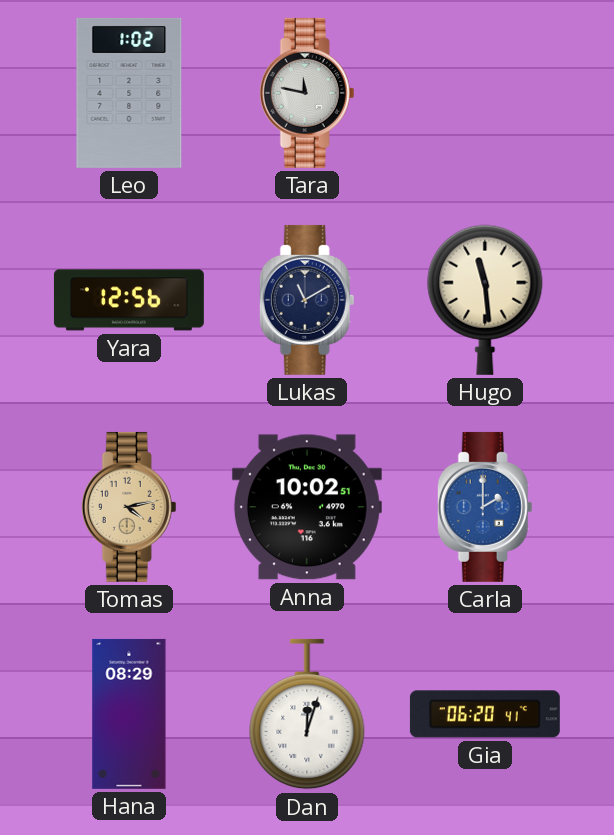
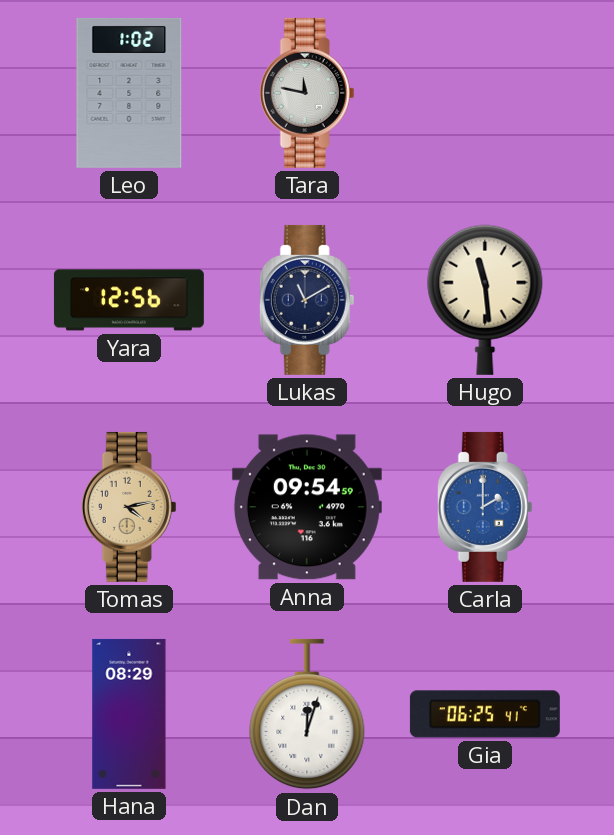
Anna: 10:02 -> 09:54
Gia: 06:20 -> 06:25
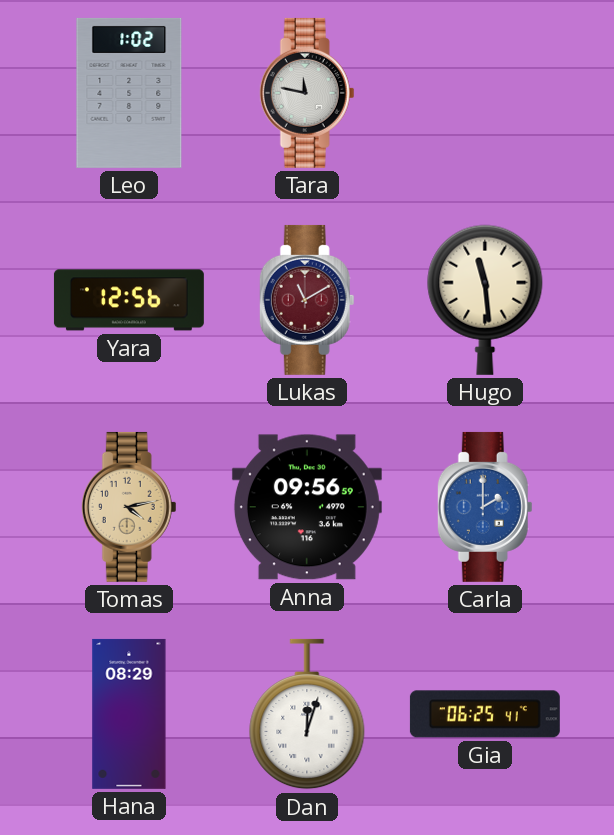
Lukas dial: navy -> burgundy
Anna: 09:54 -> 09:56
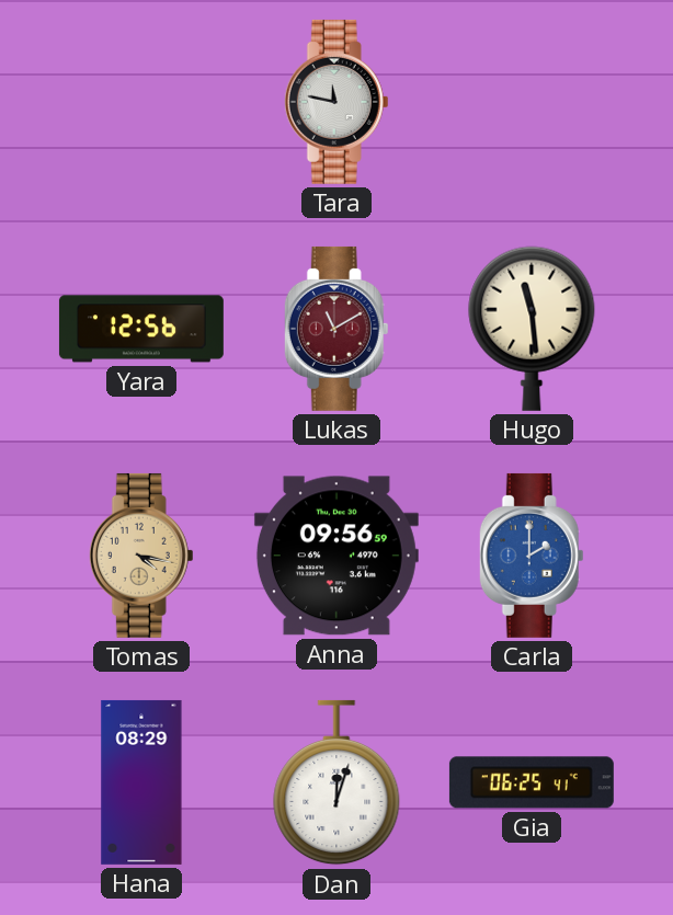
Leo: 1:02 -> none
Tomas: 4:13 -> 4:17
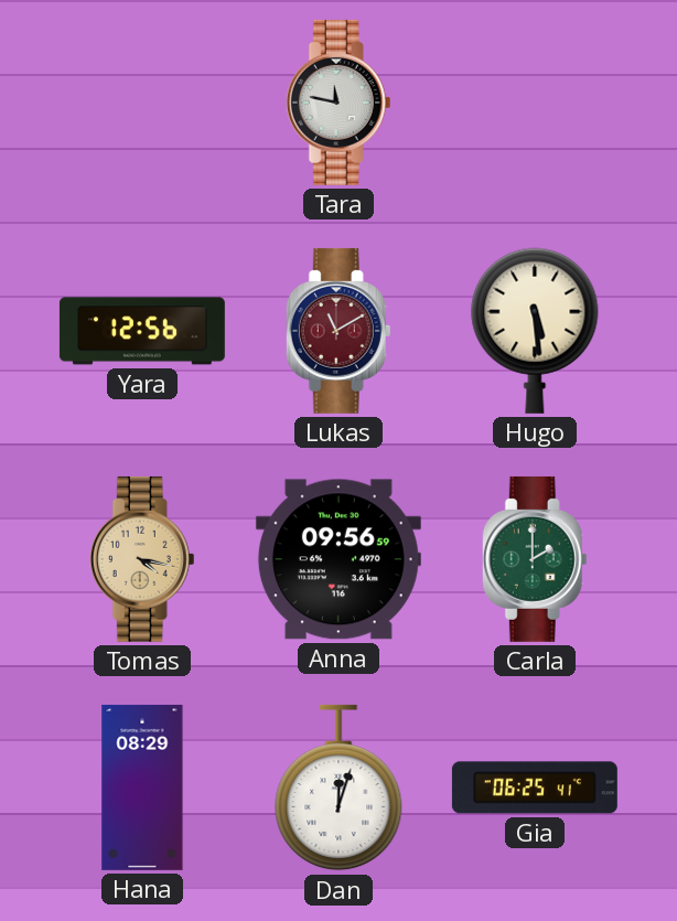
Hugo: 11:29 -> 5:29
Carla dial: blue -> green
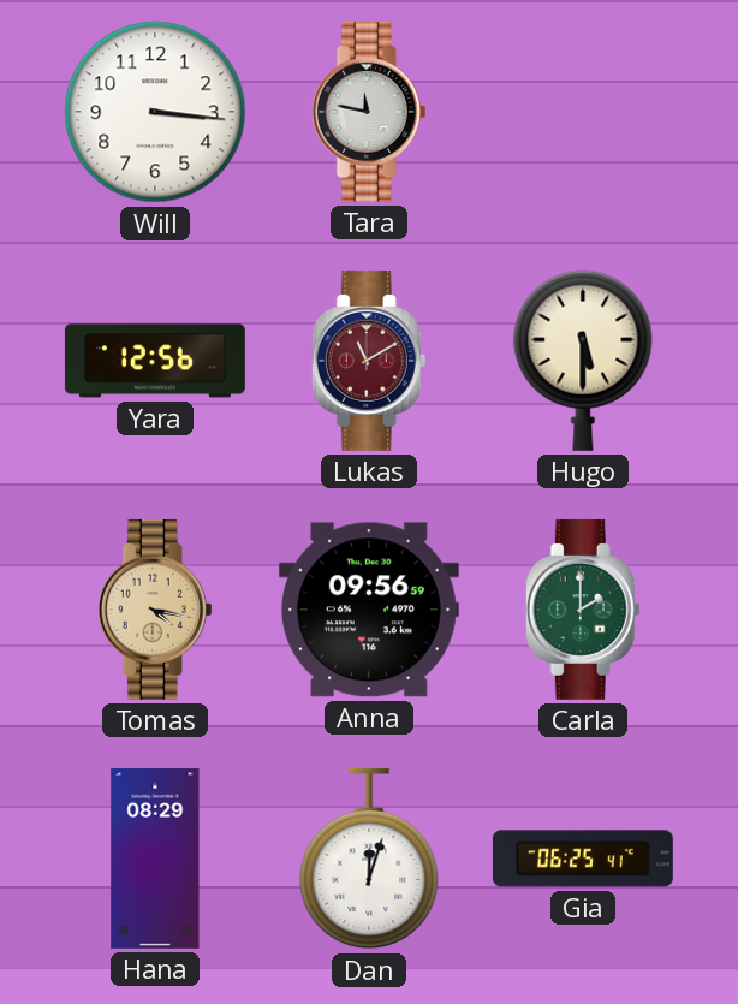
Will: none -> 3:16
Hugo: 5:29 -> 5:30
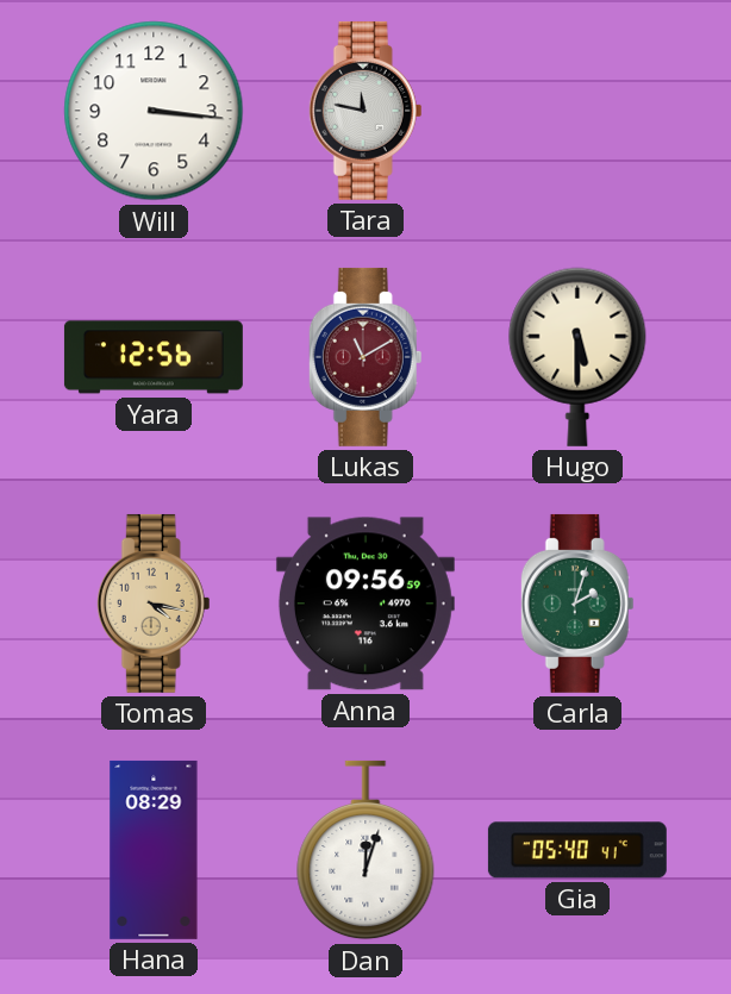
Carla: 2:00 -> 2:03
Gia: 06:25 -> 05:40
